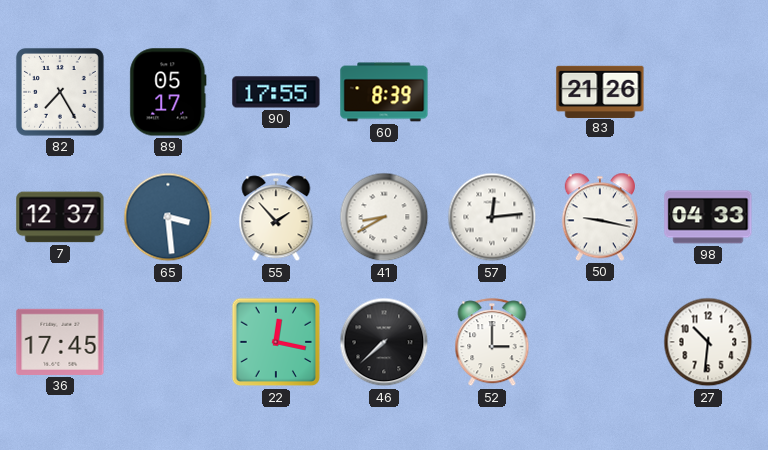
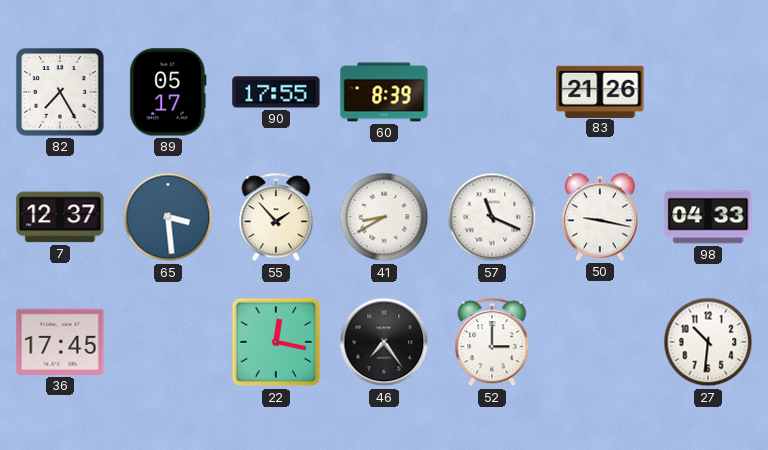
57: 12:14 -> 11:19
46: 7:38 -> 7:24
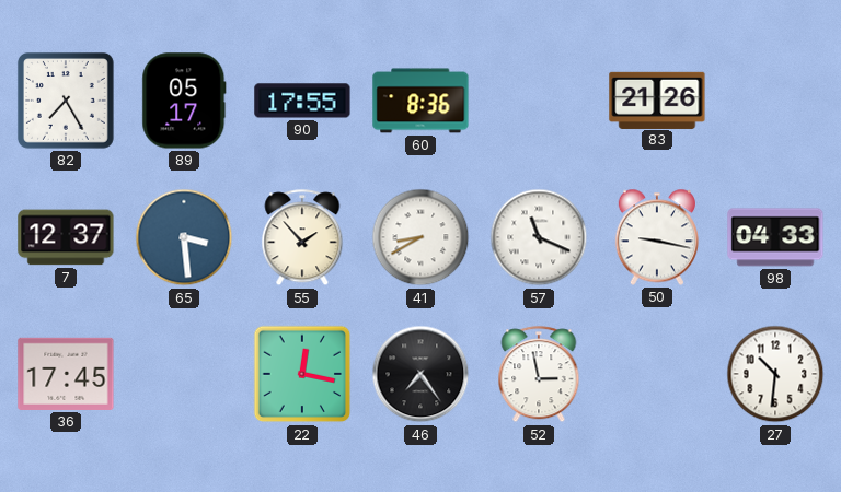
60: 8:39 -> 8:36
52: 3:00 -> 2:58
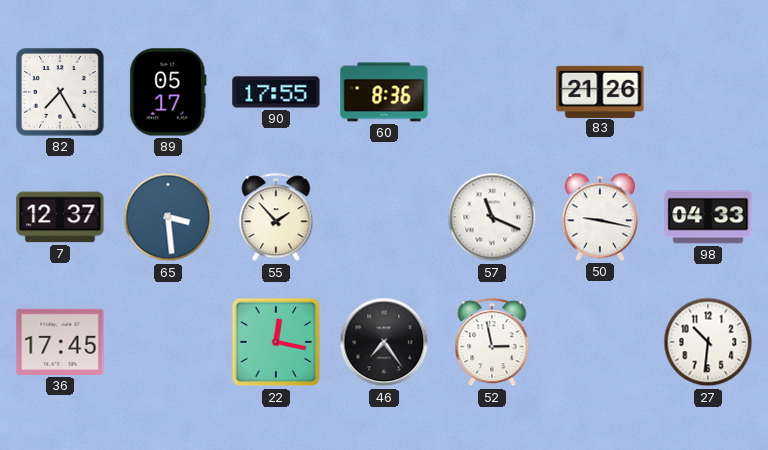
41: 8:40 -> none
